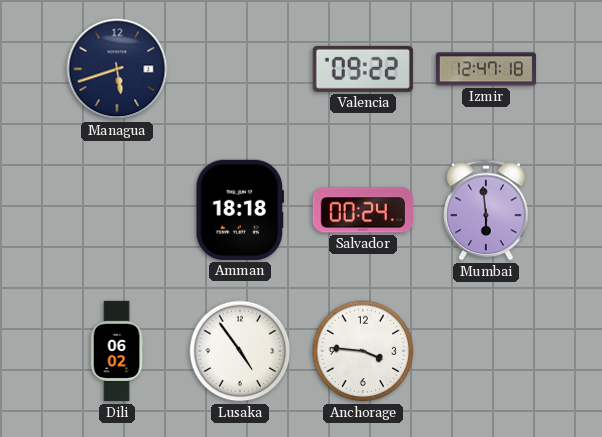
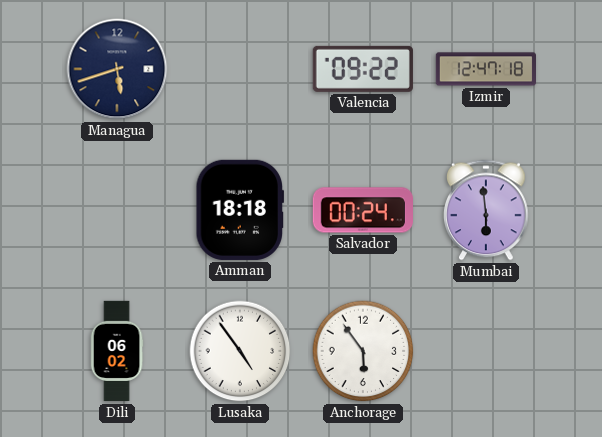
Anchorage: 3:46 -> 5:54
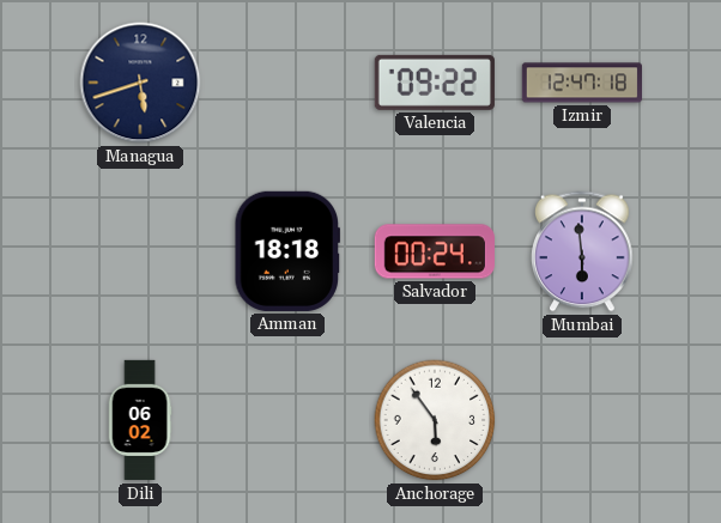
Lusaka: 4:54 -> none
